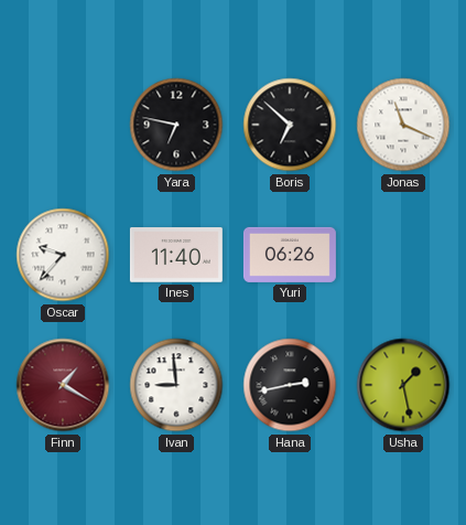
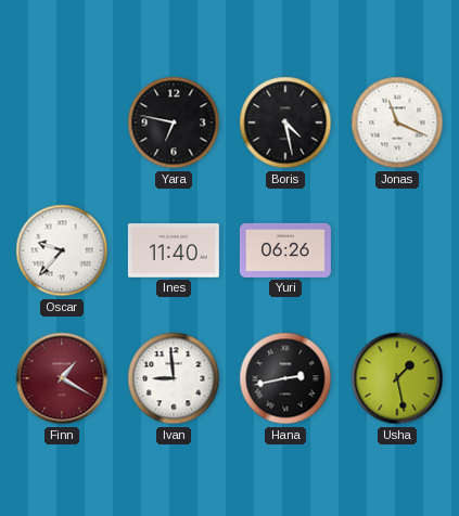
Boris: 6:52 -> 4:28
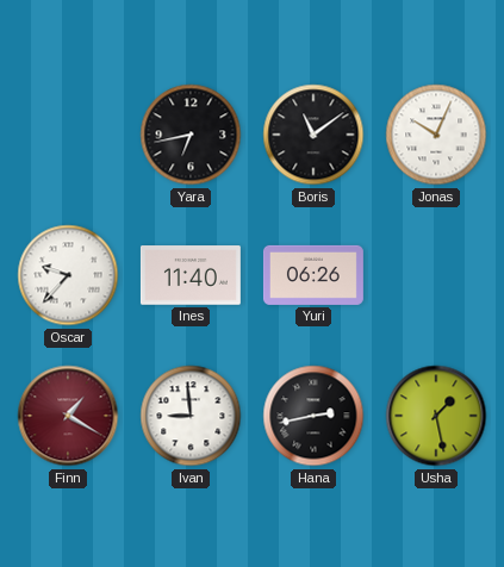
Yara: 6:47 -> 6:43
Boris: 4:28 -> 11:09
Jonas: 11:19 -> 10:04
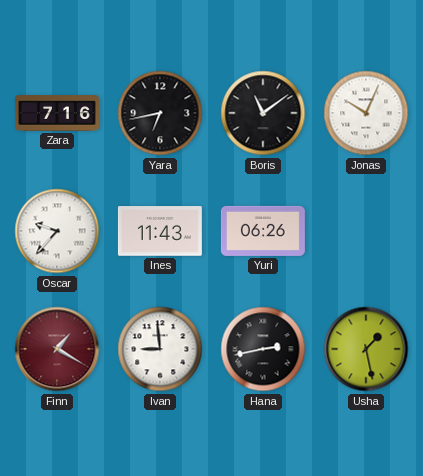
Zara: none -> 7:16
Ines: 11:40 -> 11:43
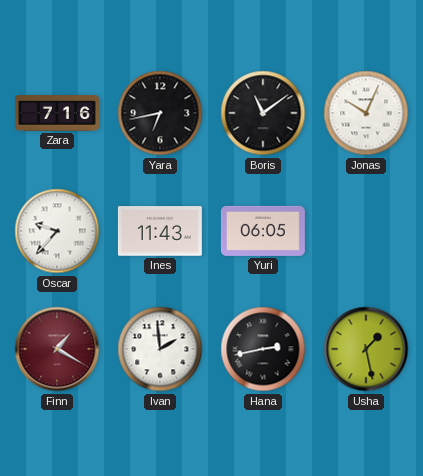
Yuri: 06:26 -> 06:05
Ivan: 8:59 -> 1:59
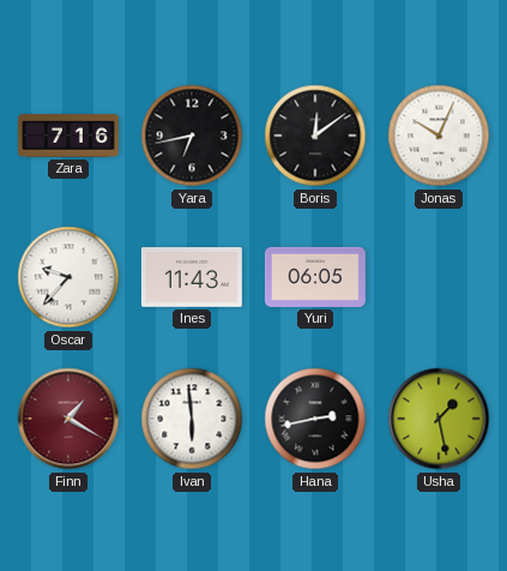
Boris: 11:09 -> 12:09
Ivan: 1:59 -> 5:59
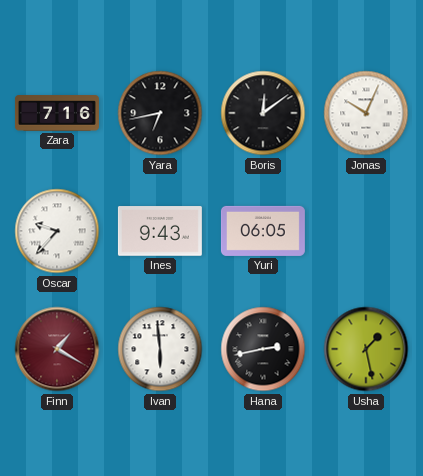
Ines: 11:43 -> 9:43
